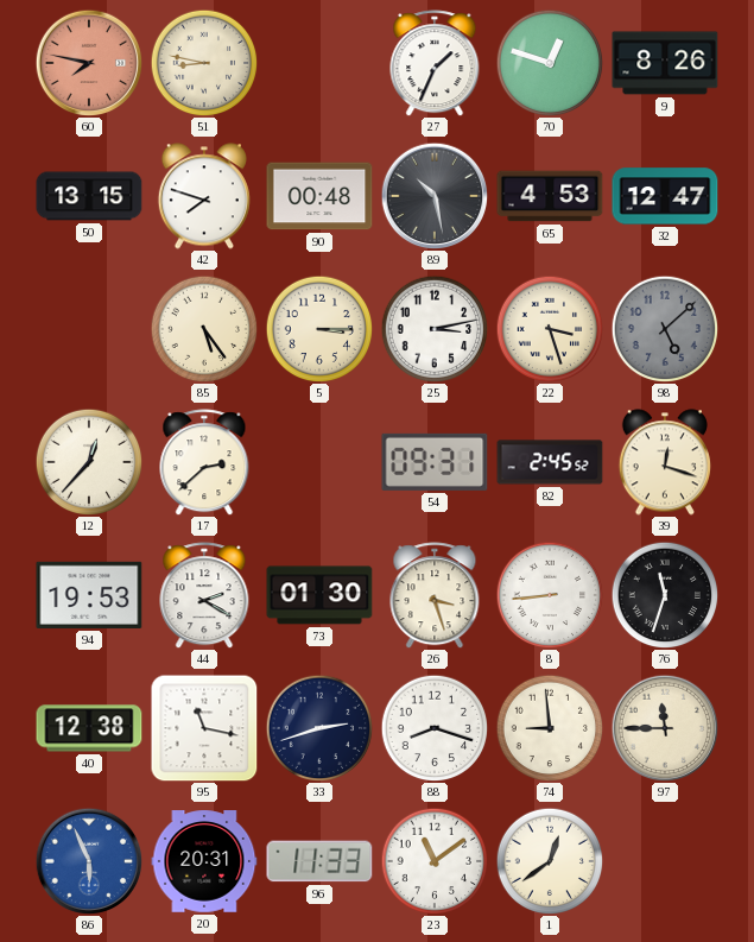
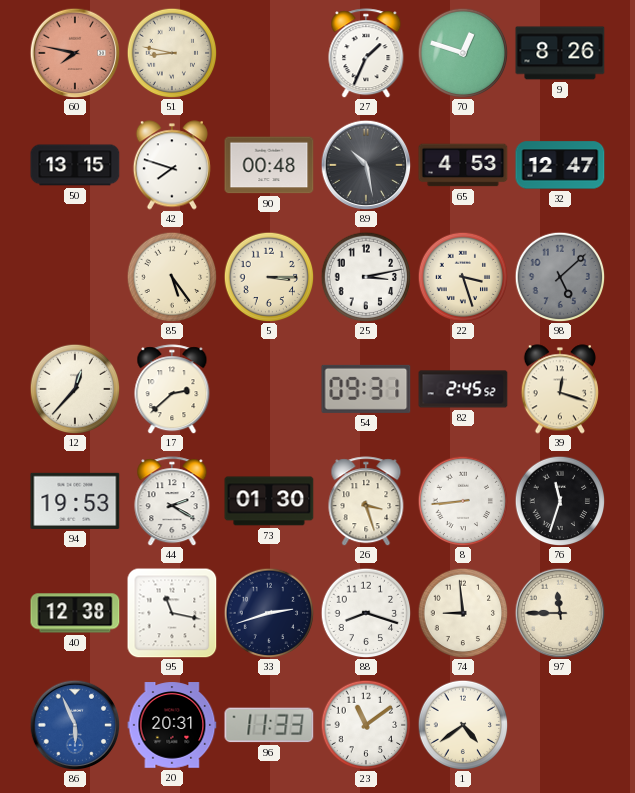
1: 12:39 -> 4:39
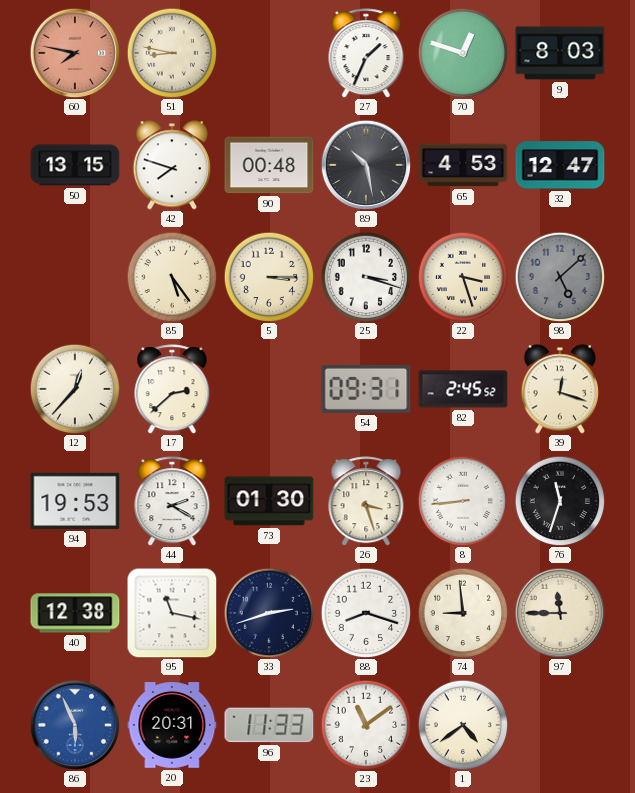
9: 8:26 -> 8:03
25: 3:13 -> 3:18
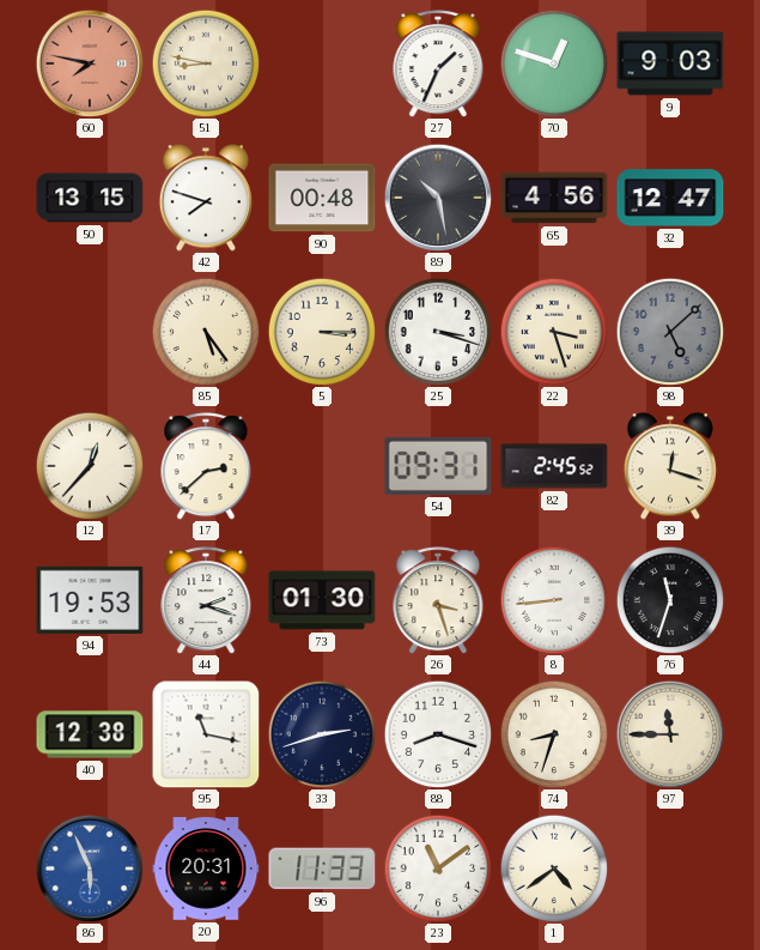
9: 8:03 -> 9:03
65: 4:53 -> 4:56
44: 2:20 -> 2:18
74: 8:59 -> 8:33
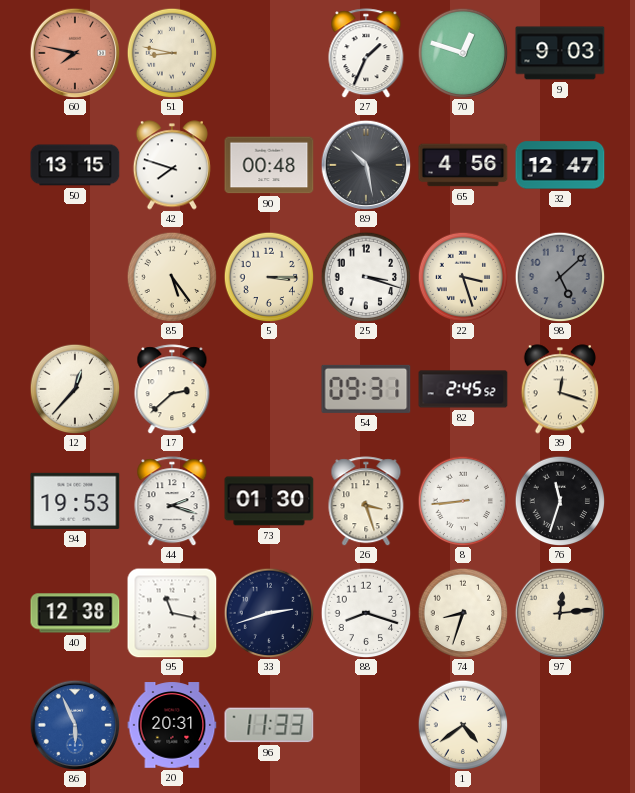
97: 11:45 -> 12:14
23: 11:09 -> none
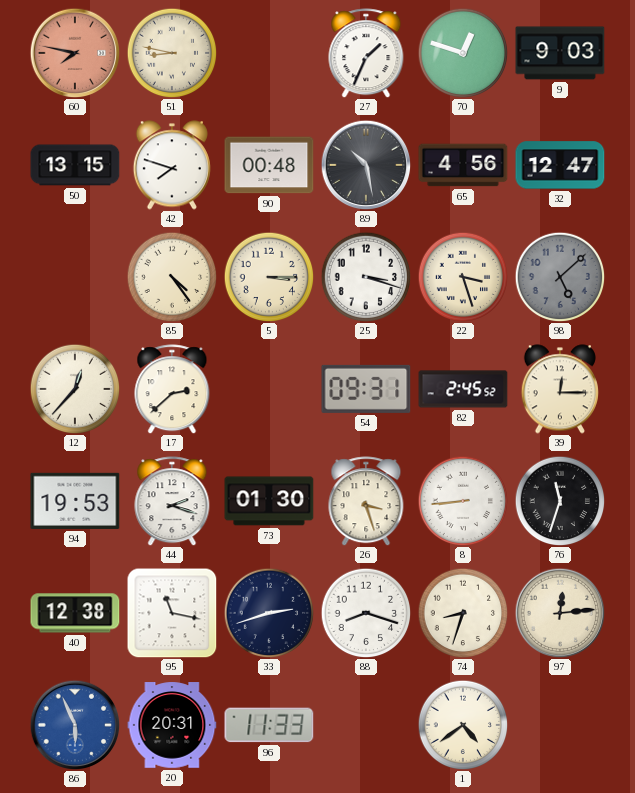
85: 5:24 -> 4:24
39: 12:18 -> 12:15
